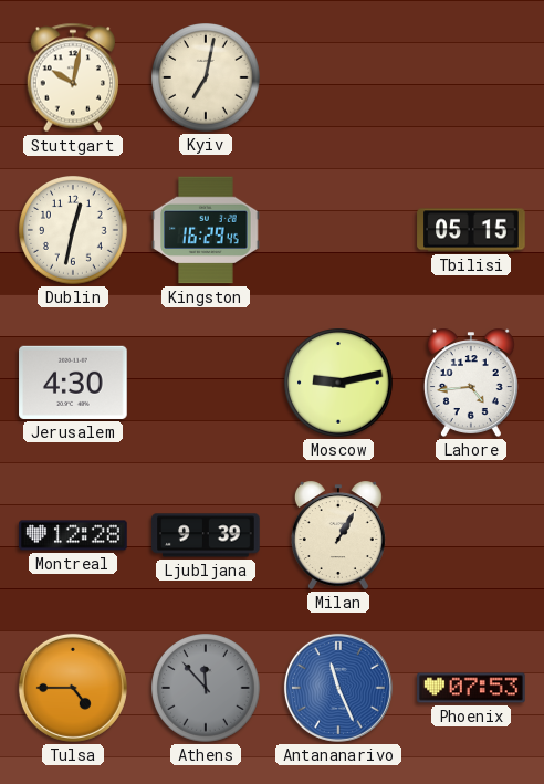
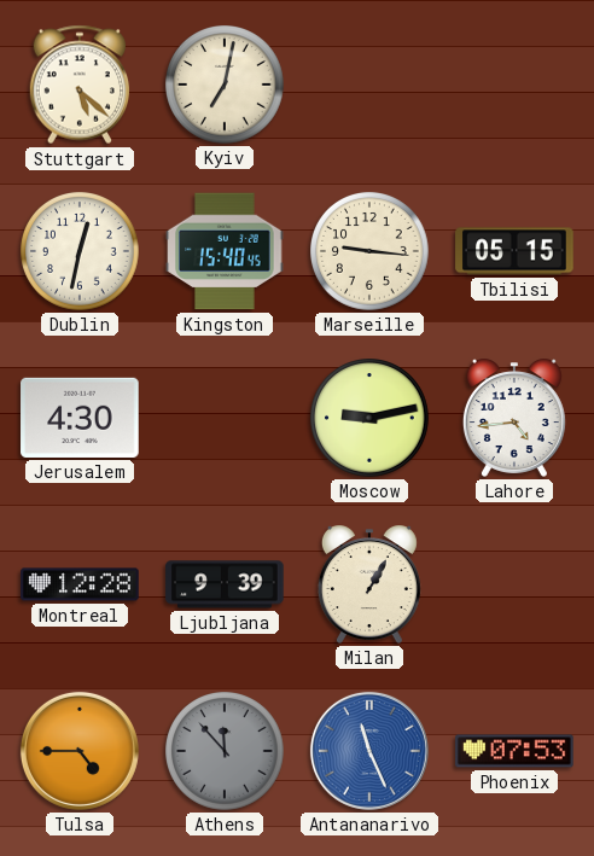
Stuttgart: 10:02 -> 5:22
Kingston: 16:29 -> 15:40
Marseille: none -> 9:16
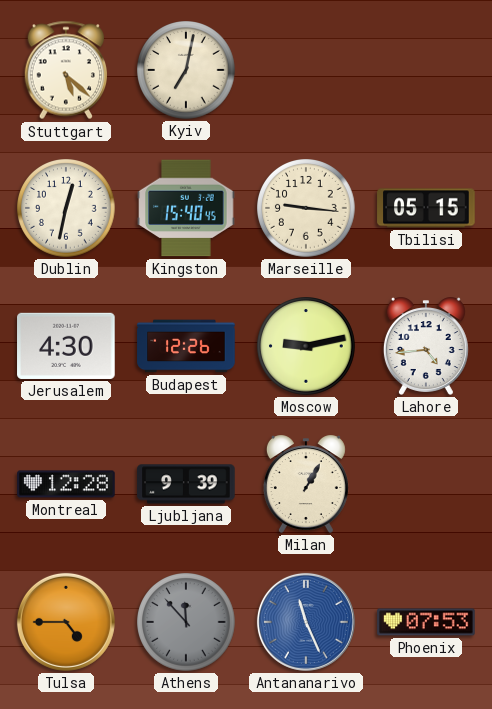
Budapest: none -> 12:26
